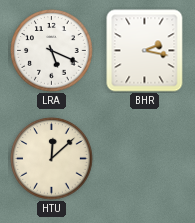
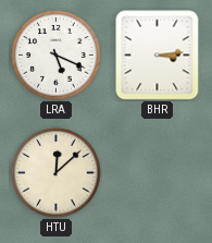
BHR: 2:17 -> 3:14
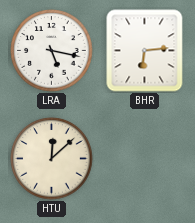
LRA: 5:19 -> 5:17
BHR: 3:14 -> 6:14
